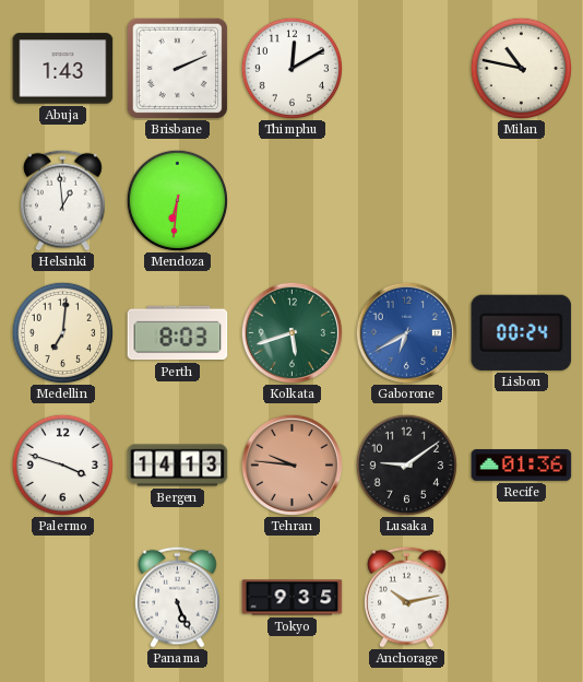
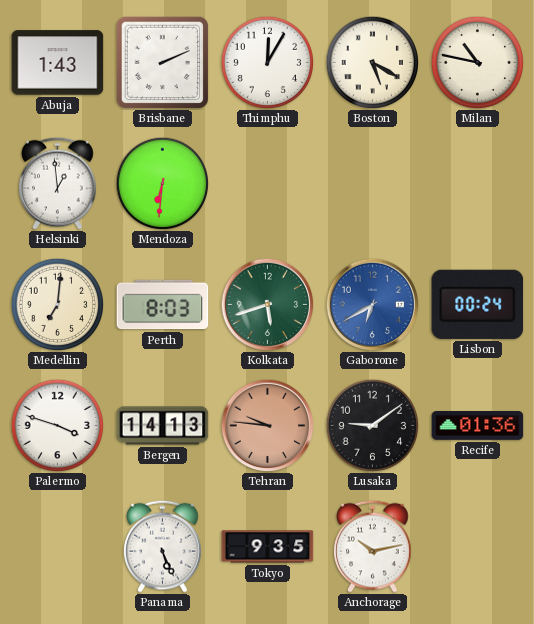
Thimphu: 12:10 -> 12:05
Boston: none -> 5:20
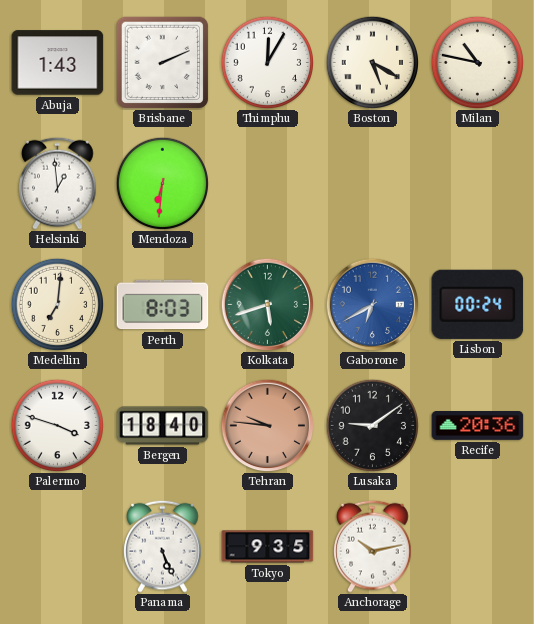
Bergen: 14:13 -> 18:40
Recife: 01:36 -> 20:36
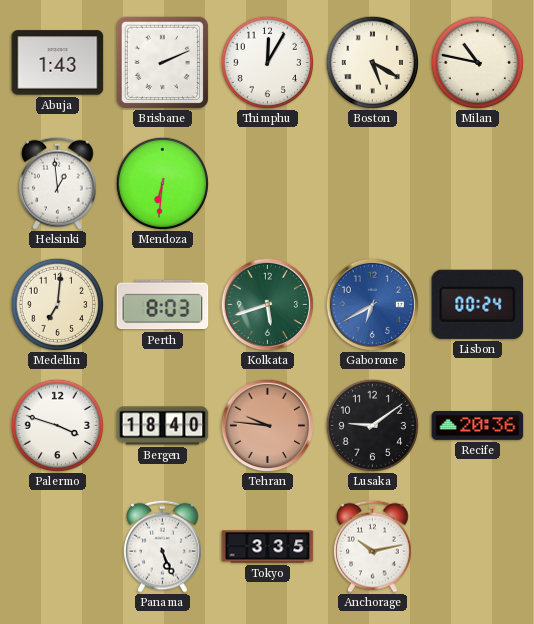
Tokyo: 9:35 -> 3:35
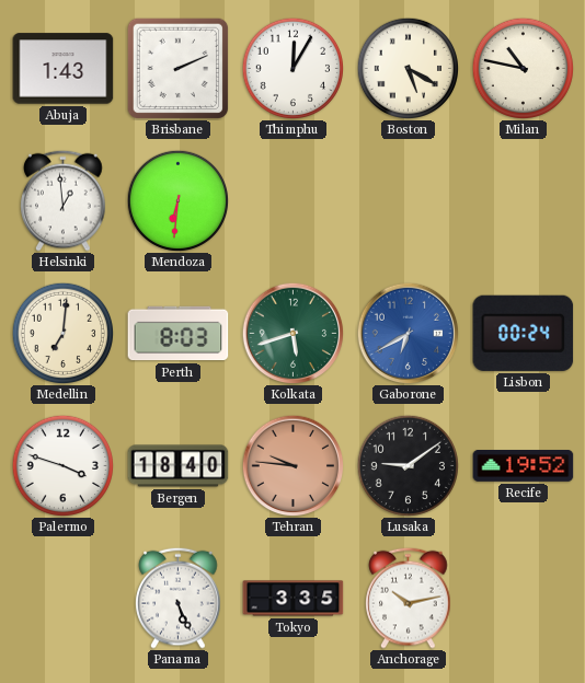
Recife: 20:36 -> 19:52
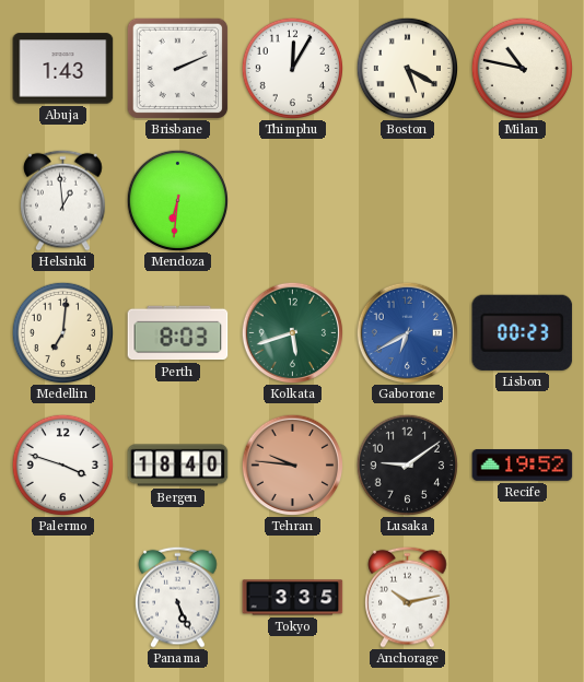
Lisbon: 00:24 -> 00:23
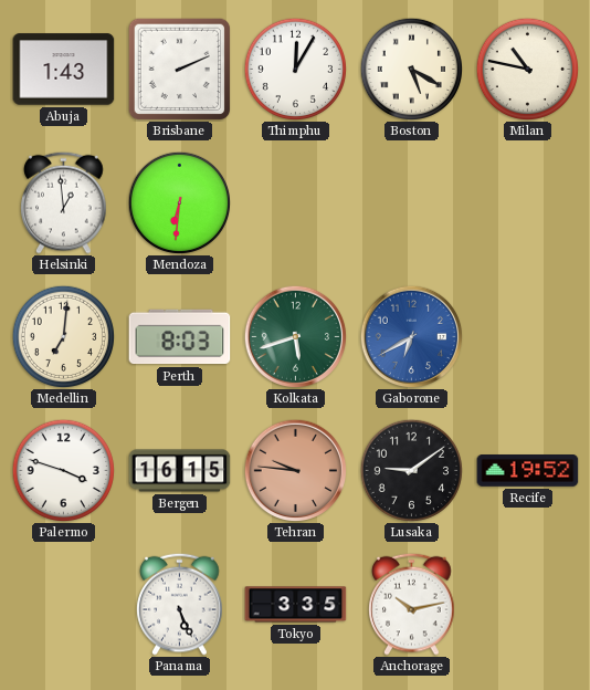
Lisbon: 00:23 -> none
Bergen: 18:40 -> 16:15
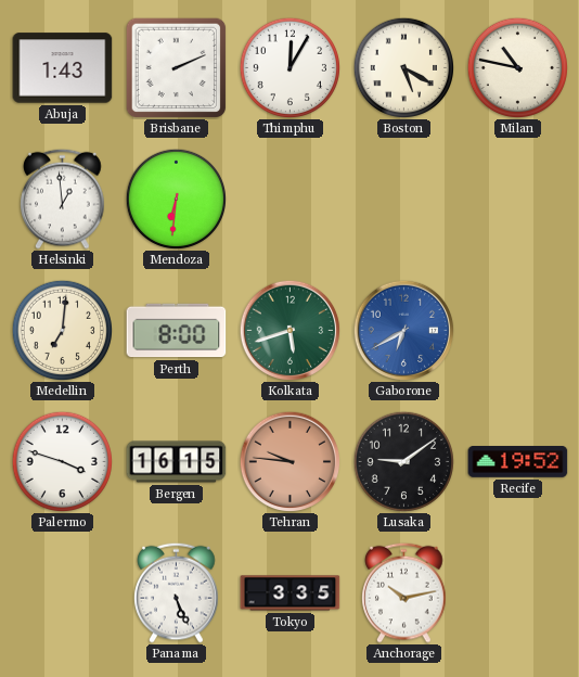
Perth: 8:03 -> 8:00
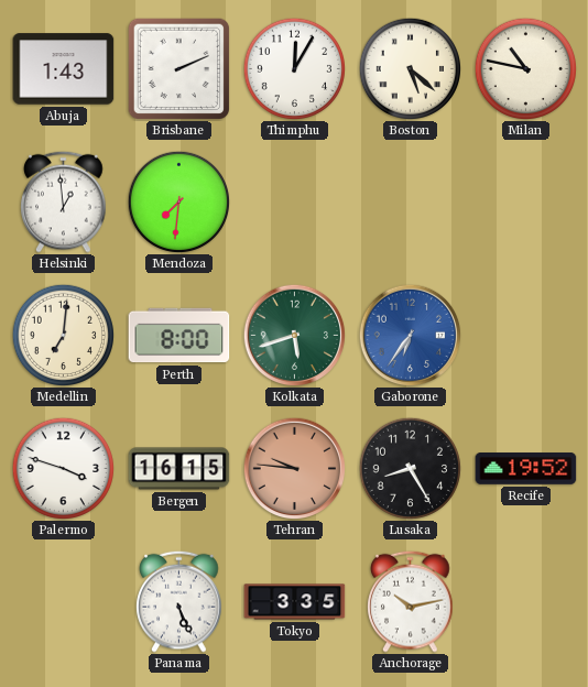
Boston: 5:20 -> 5:22
Mendoza: 6:31 -> 7:31
Gaborone: 6:40 -> 6:36
Lusaka: 9:09 -> 8:25
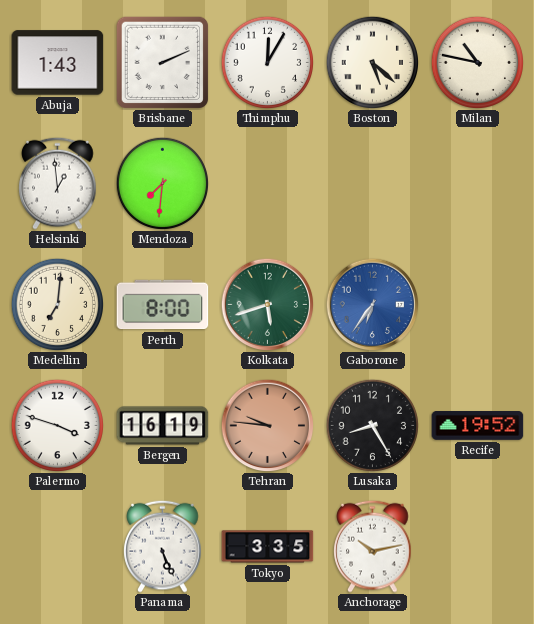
Bergen: 16:15 -> 16:19
